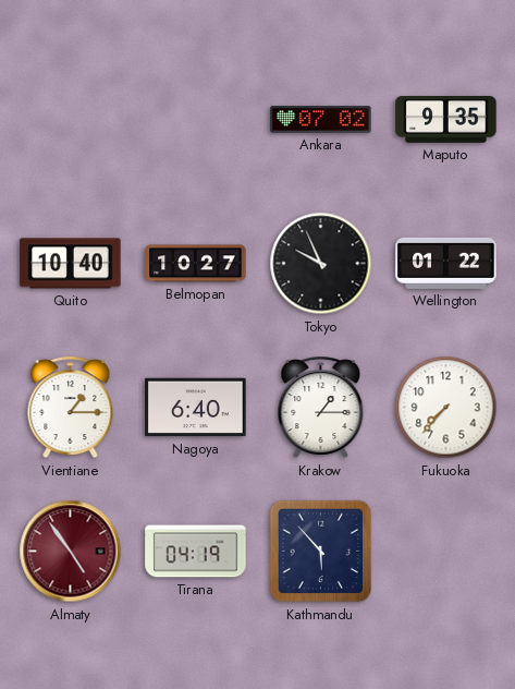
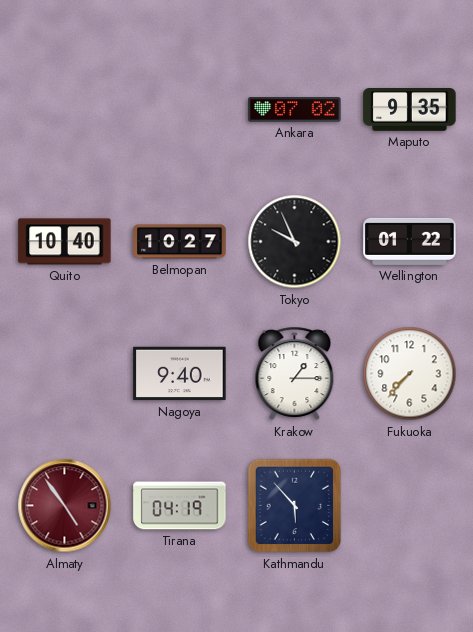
Vientiane: 1:15 -> none
Nagoya: 6:40 -> 9:40
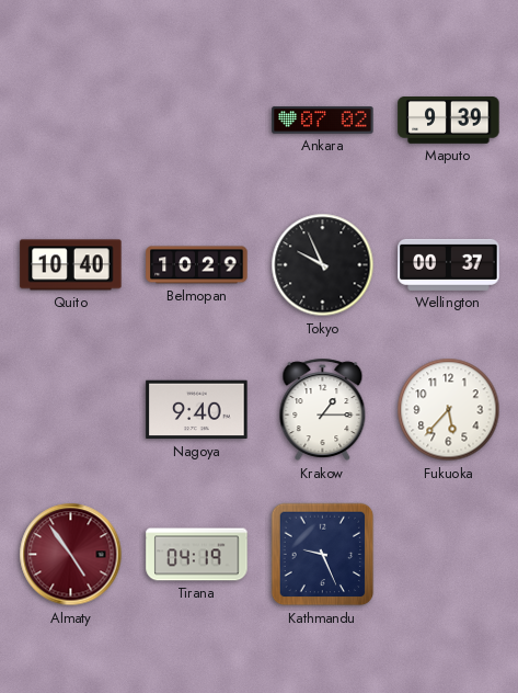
Maputo: 9:35 -> 9:39
Belmopan: 10:27 -> 10:29
Wellington: 01:22 -> 00:37
Fukuoka: 7:37 -> 5:37
Kathmandu: 5:53 -> 9:26
